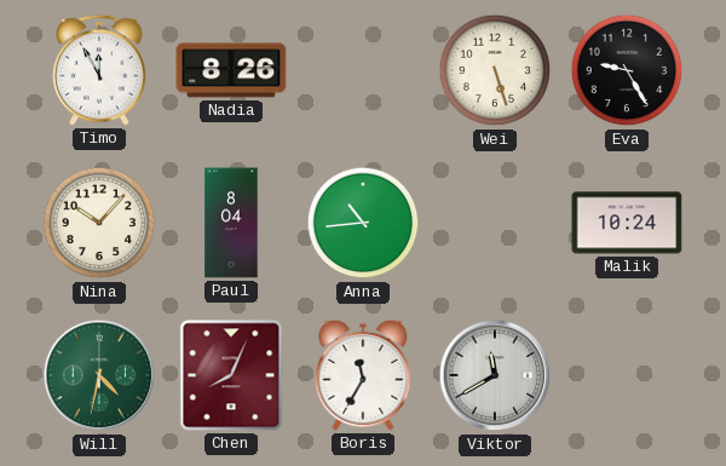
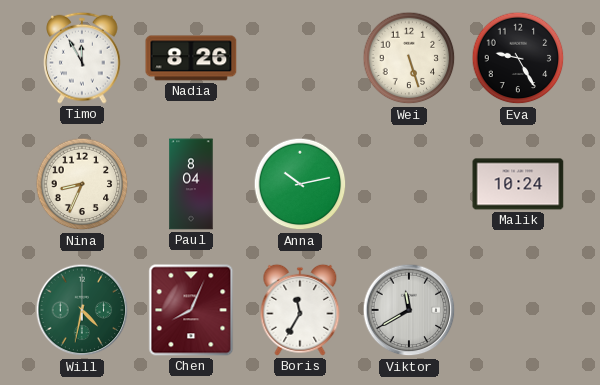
Nina: 10:07 -> 8:34
Anna: 10:44 -> 10:13
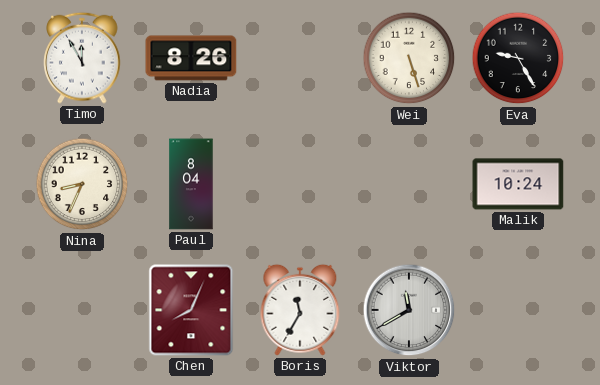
Anna: 10:13 -> none
Will: 4:32 -> none
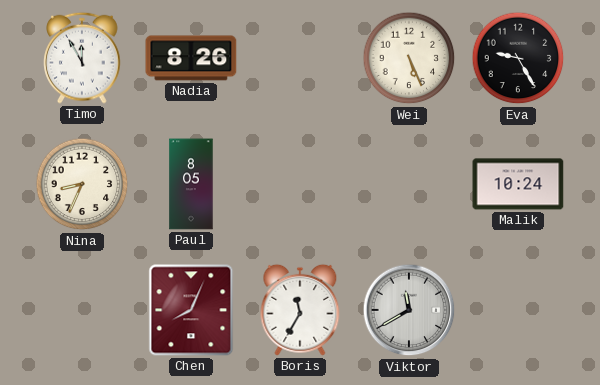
Wei: 5:27 -> 5:26
Paul: 8:04 -> 8:05
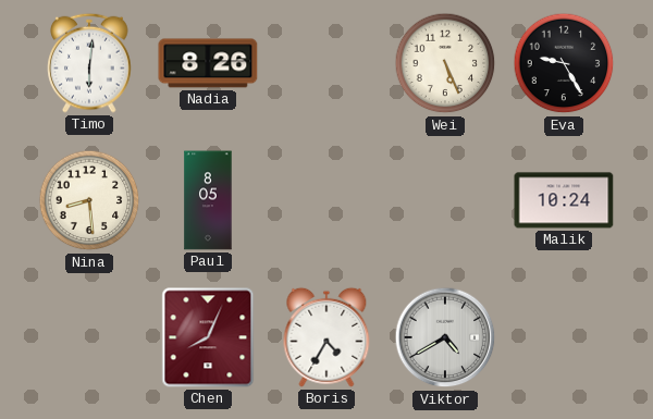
Timo: 11:55 -> 6:01
Nina: 8:34 -> 8:29
Boris: 11:35 -> 4:35
Viktor: 11:40 -> 4:40
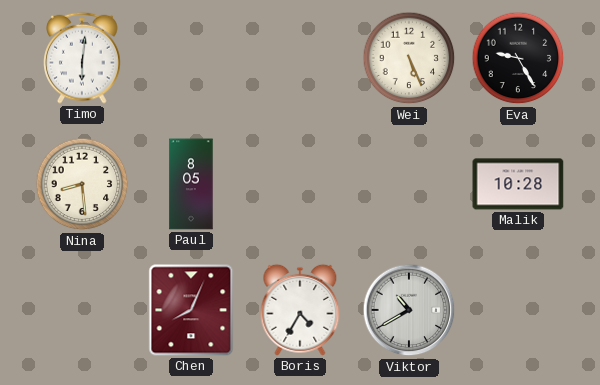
Nadia: 8:26 -> none
Malik: 10:24 -> 10:28
Viktor: 4:40 -> 10:40
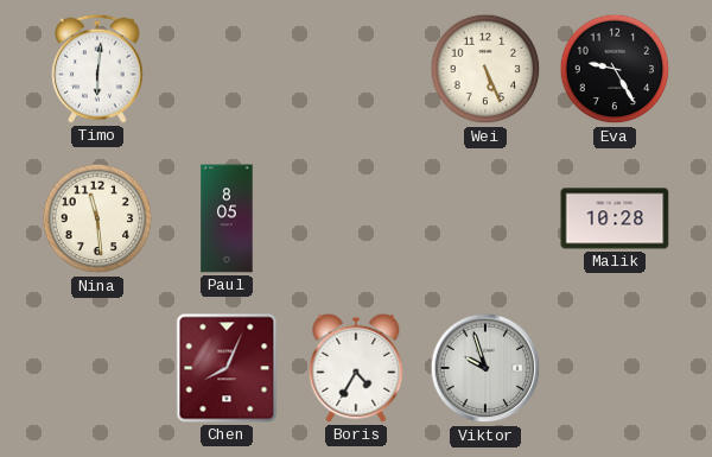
Nina: 8:29 -> 11:29
Viktor: 10:40 -> 9:57
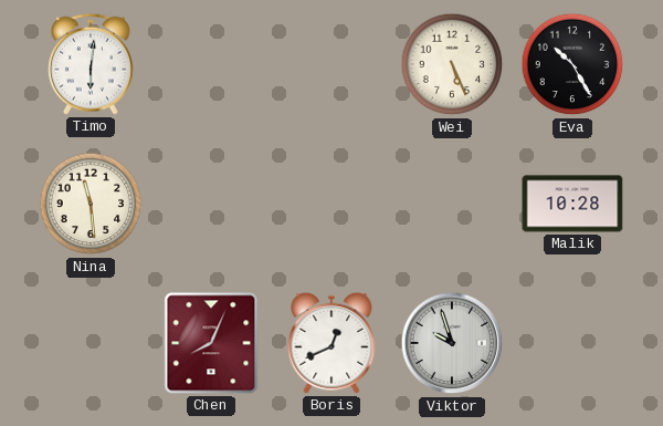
Eva: 9:25 -> 10:25
Paul: 8:05 -> none
Boris: 4:35 -> 12:41
